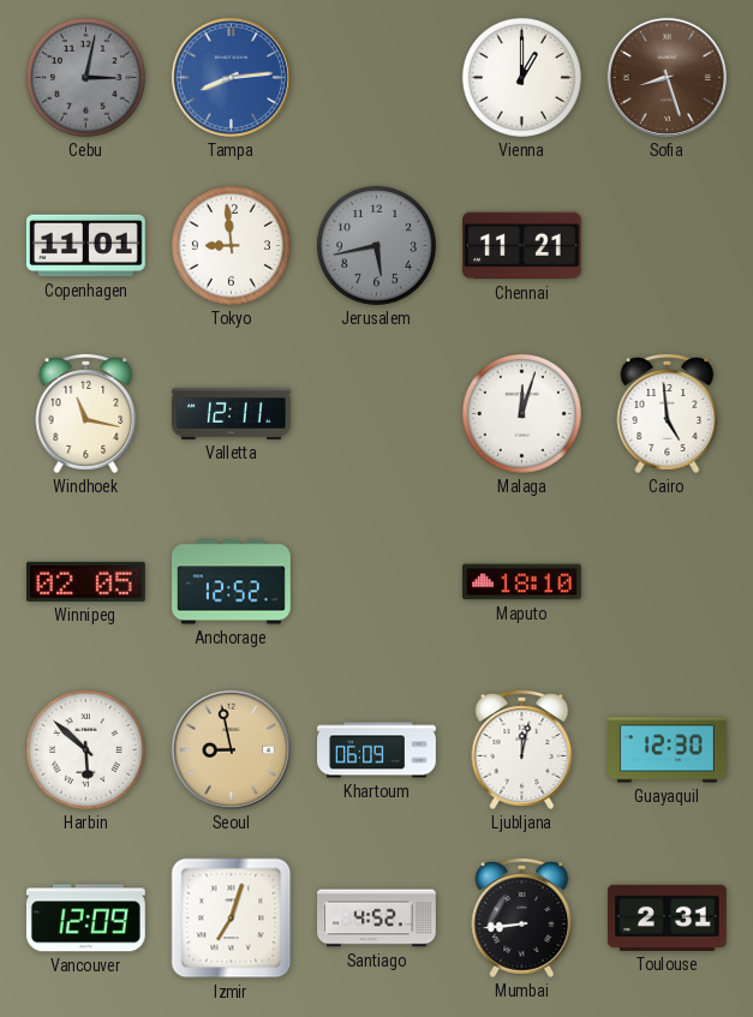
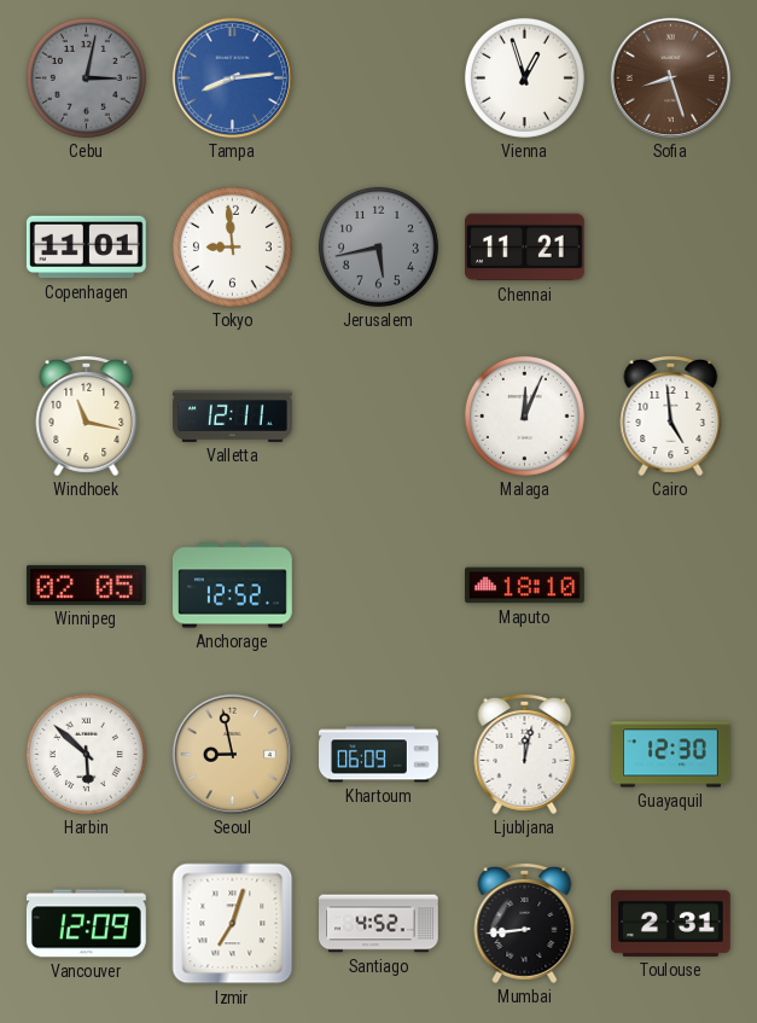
Vienna: 1:00 -> 12:57
Malaga: 12:03 -> 12:04
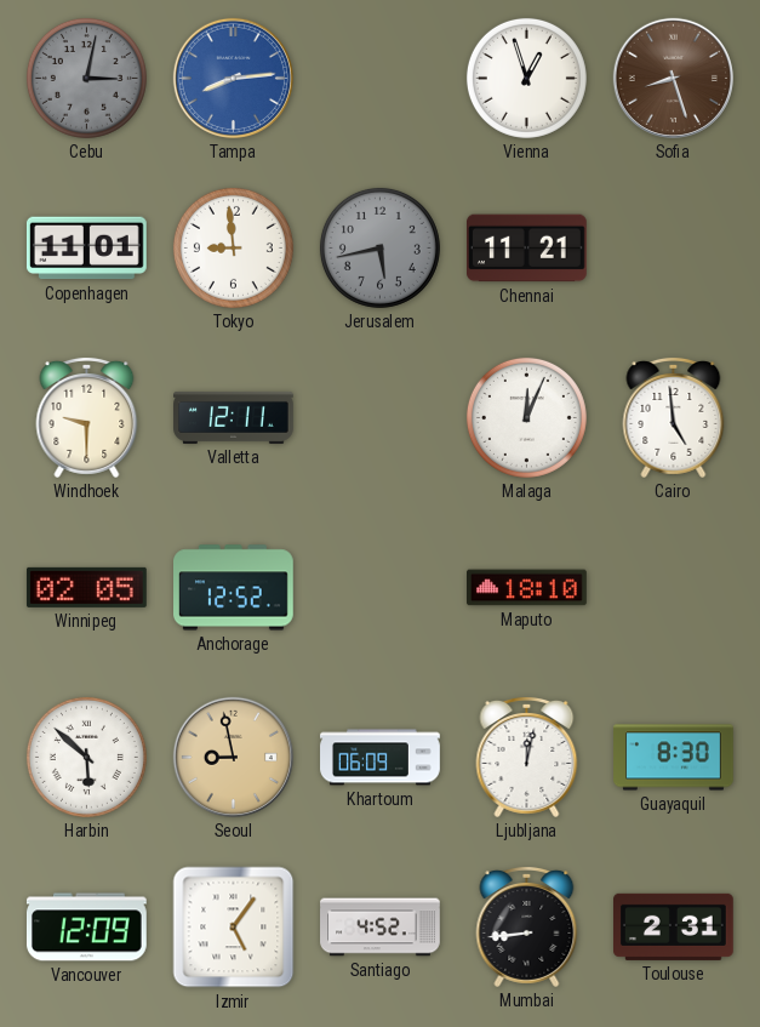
Windhoek: 11:17 -> 9:30
Guayaquil: 12:30 -> 8:30
Izmir: 7:03 -> 5:06
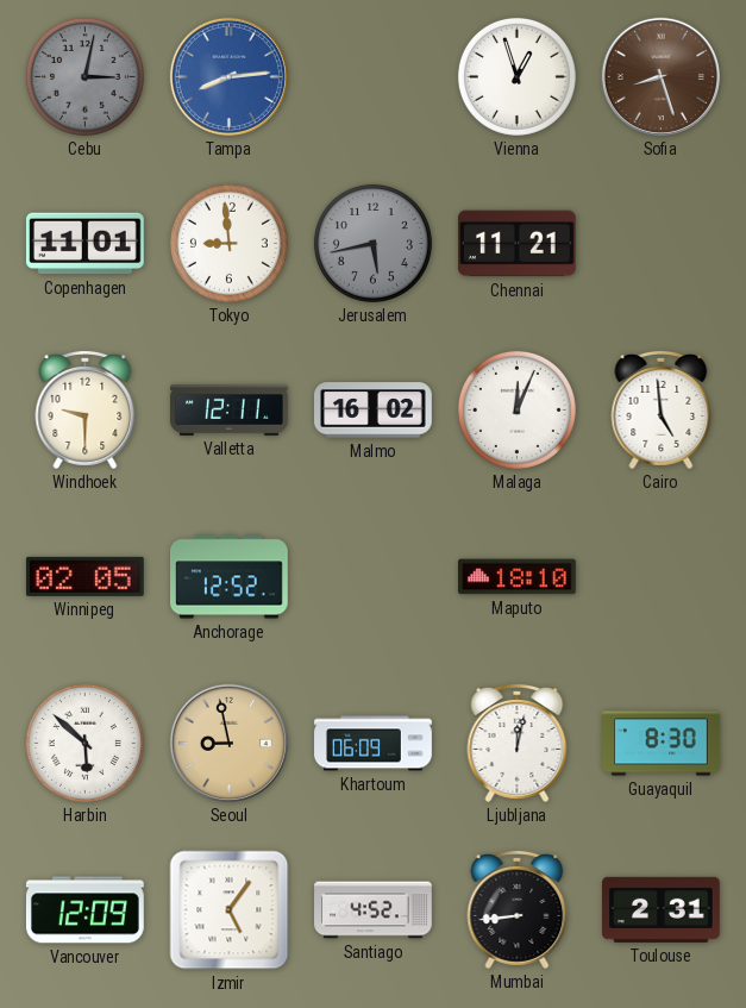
Malmo: none -> 16:02
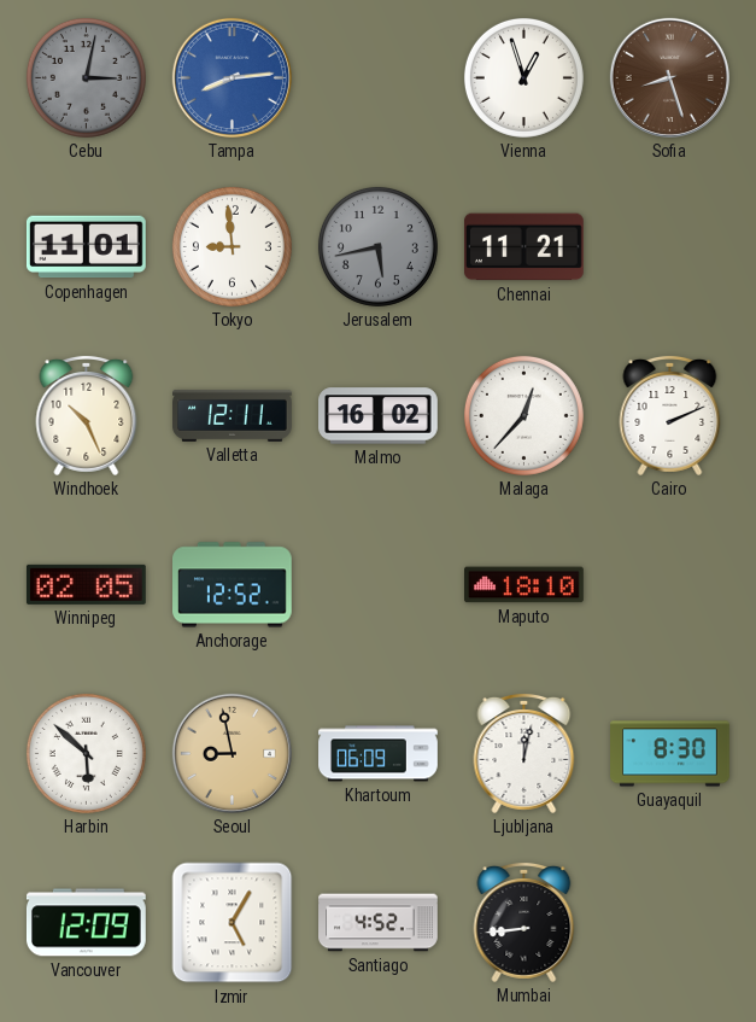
Windhoek: 9:30 -> 10:26
Malaga: 12:04 -> 12:37
Cairo: 4:59 -> 2:11
Izmir: 5:06 -> 5:05
Toulouse: 2:31 -> none
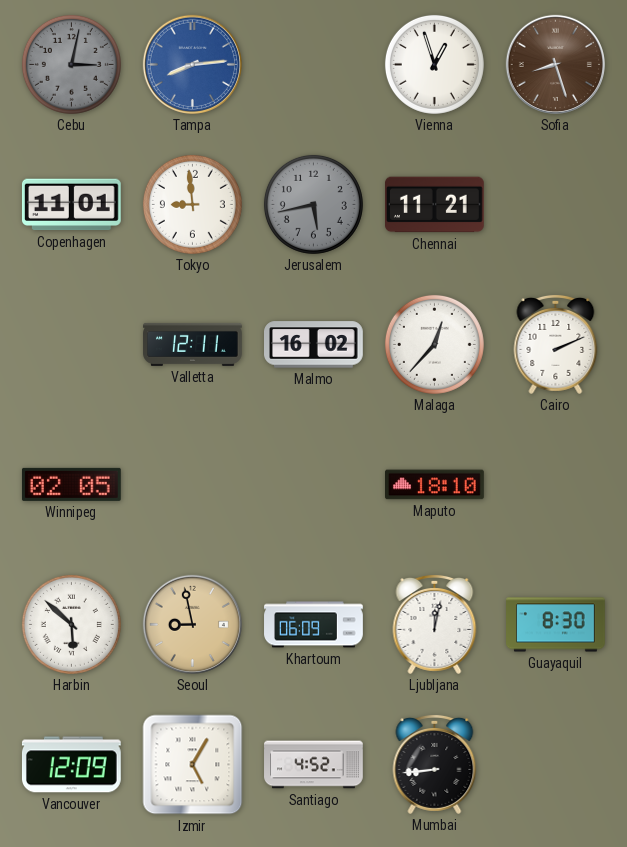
Windhoek: 10:26 -> none
Anchorage: 12:52 -> none
